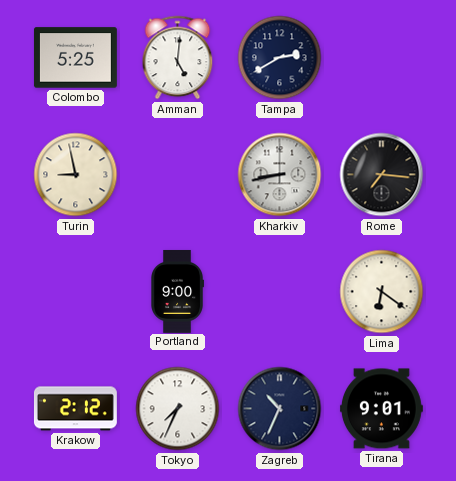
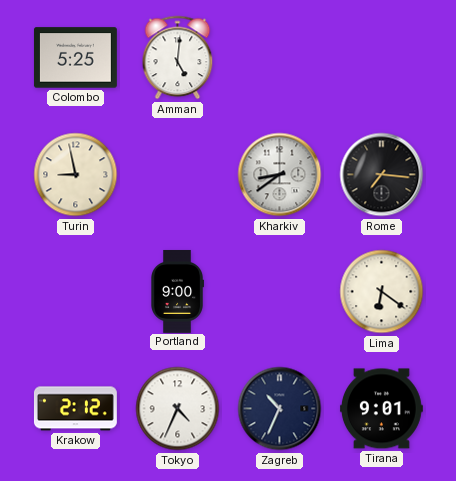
Tampa: 2:40 -> none
Kharkiv: 8:43 -> 8:39
Tokyo: 7:34 -> 4:34
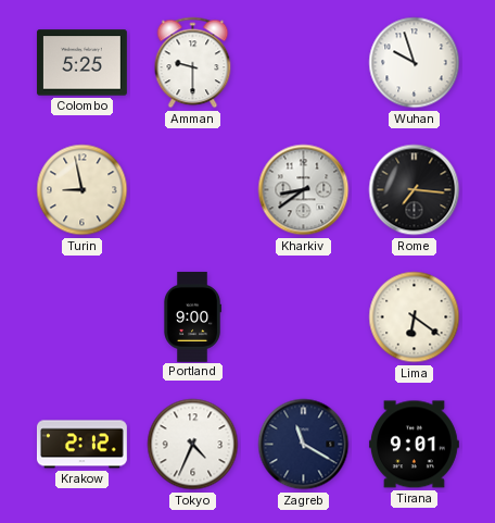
Amman: 5:01 -> 9:30
Wuhan: none -> 9:57
Zagreb: 10:34 -> 11:20
